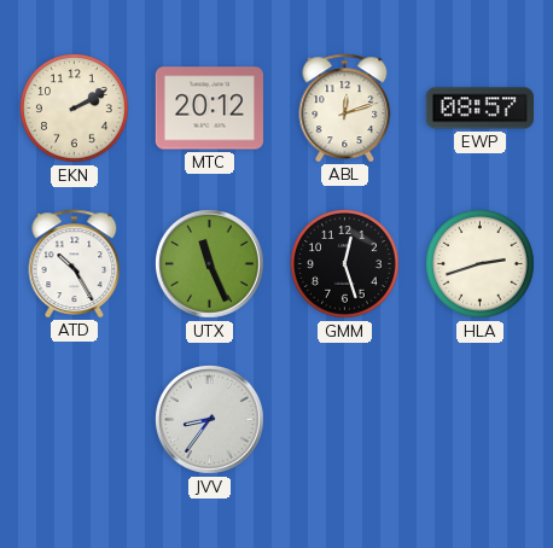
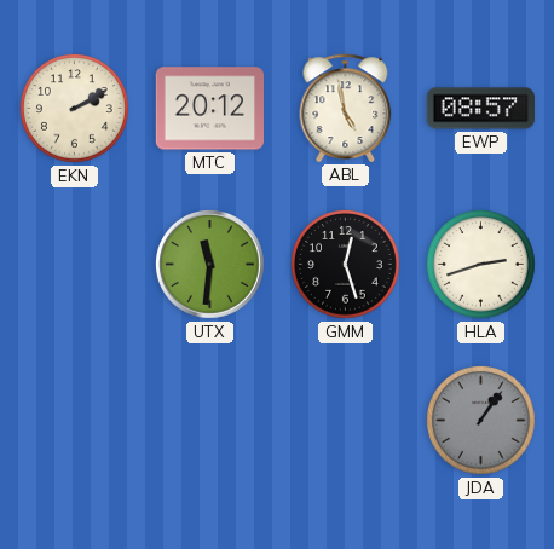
ABL: 12:12 -> 4:58
ATD: 10:25 -> none
UTX: 11:26 -> 11:31
JVV: 8:36 -> none
JDA: none -> 1:06
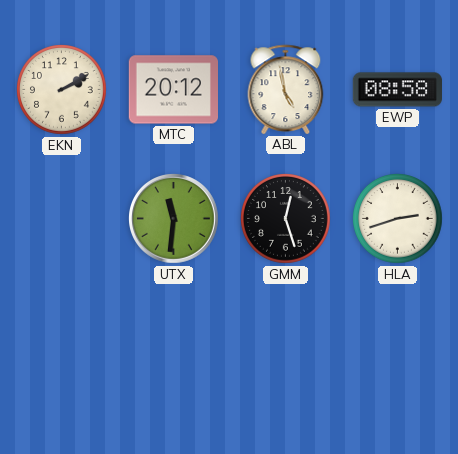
EWP: 08:57 -> 08:58
JDA: 1:06 -> none
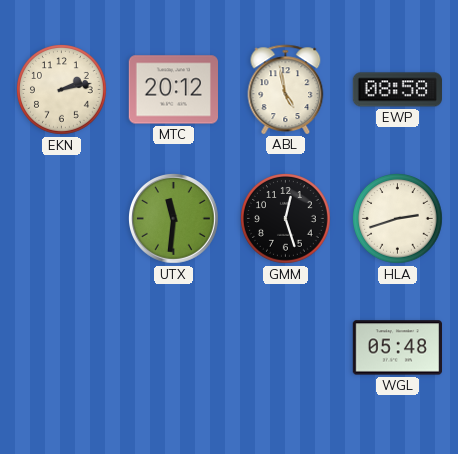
EKN: 2:10 -> 2:13
WGL: none -> 05:48
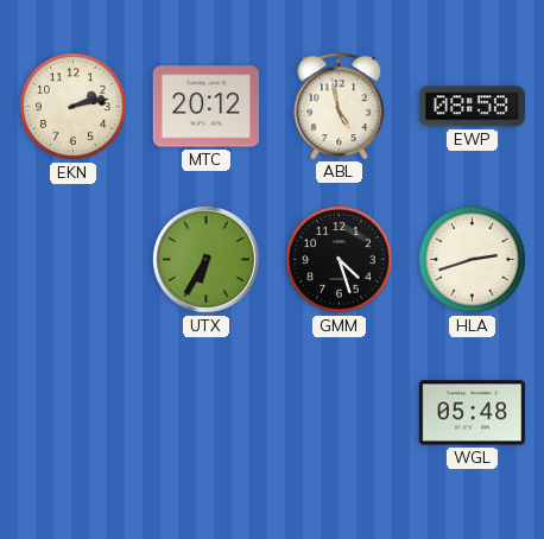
UTX: 11:31 -> 6:35
GMM: 12:27 -> 4:27
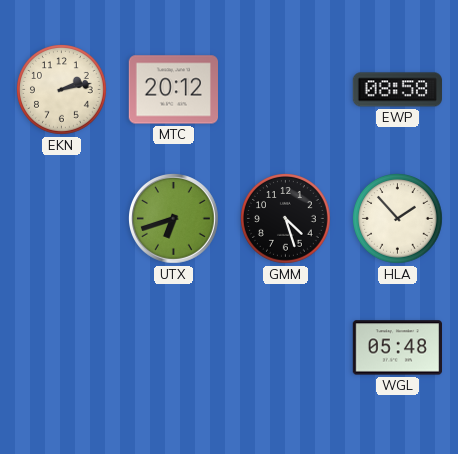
ABL: 4:58 -> none
UTX: 6:35 -> 6:42
HLA: 2:42 -> 1:53
